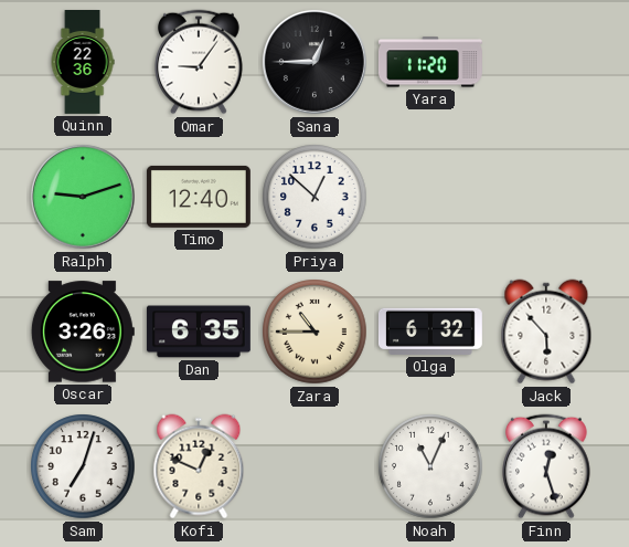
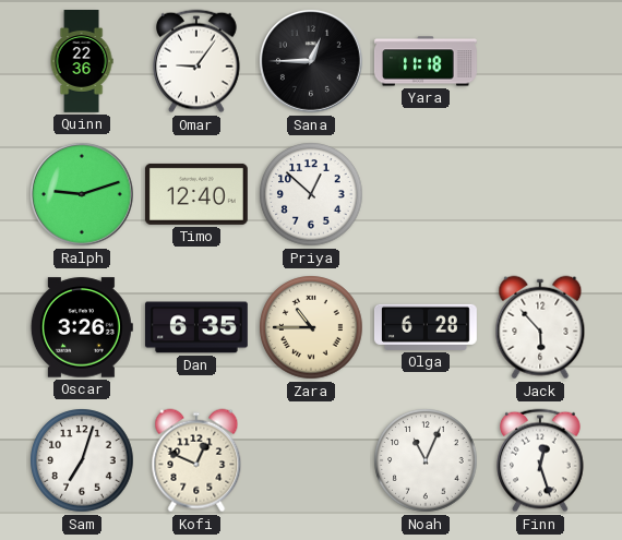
Yara: 11:20 -> 11:18
Olga: 6:32 -> 6:28
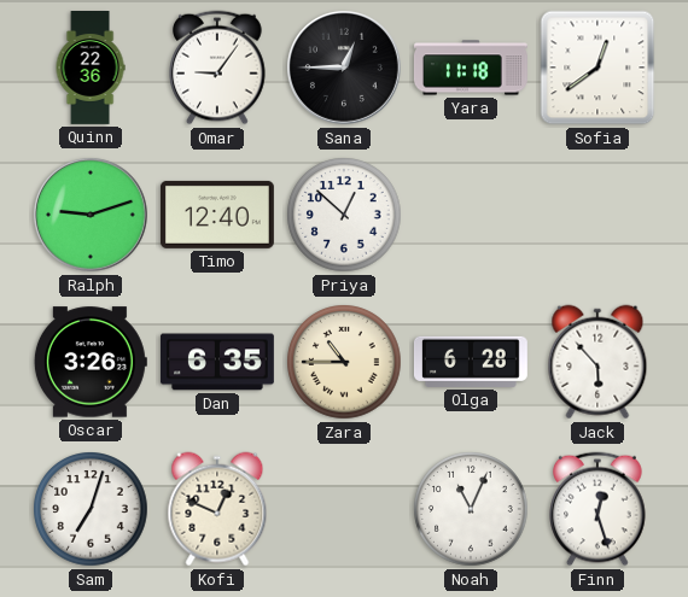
Sofia: none -> 12:39
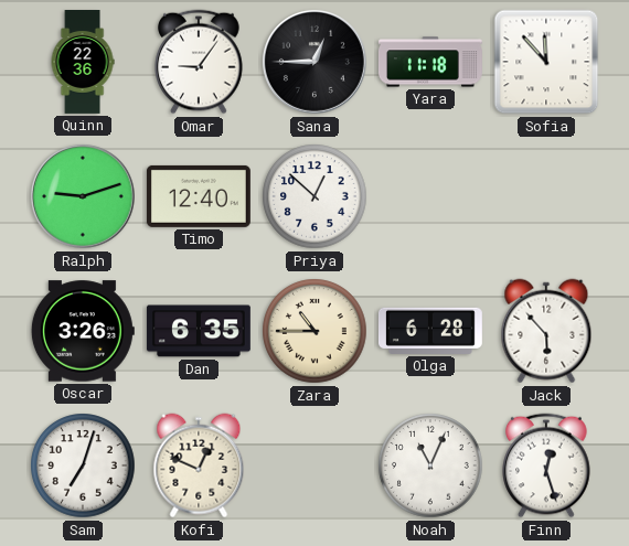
Sofia: 12:39 -> 11:53
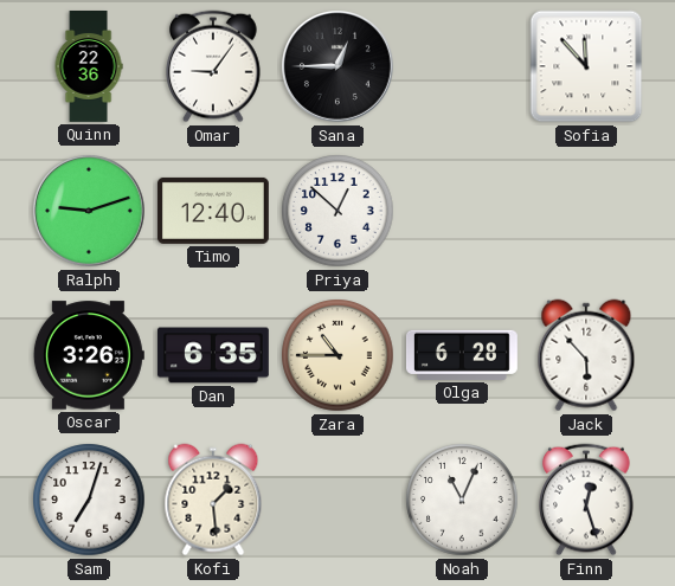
Yara: 11:18 -> none
Kofi: 12:49 -> 1:29
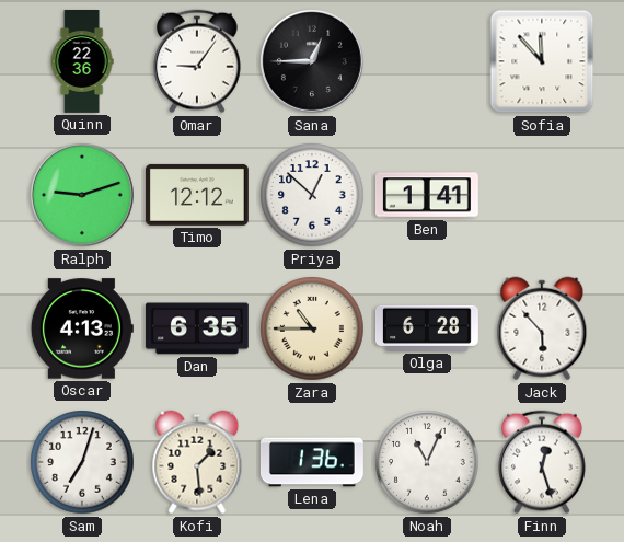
Timo: 12:40 -> 12:12
Ben: none -> 1:41
Oscar: 3:26 -> 4:13
Lena: none -> 1:36
